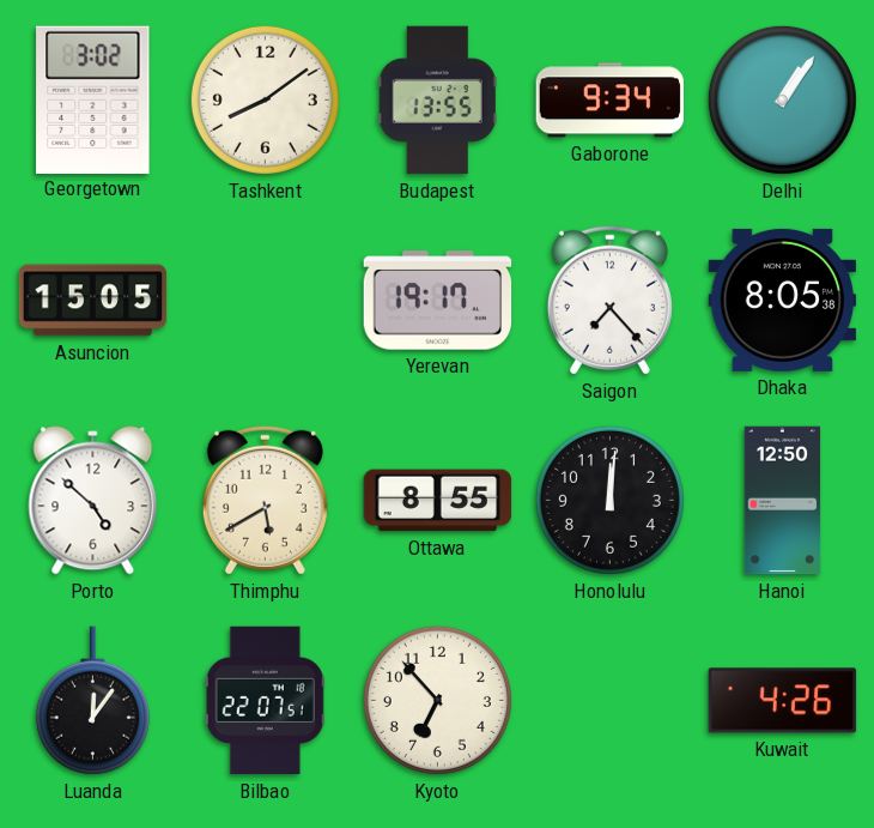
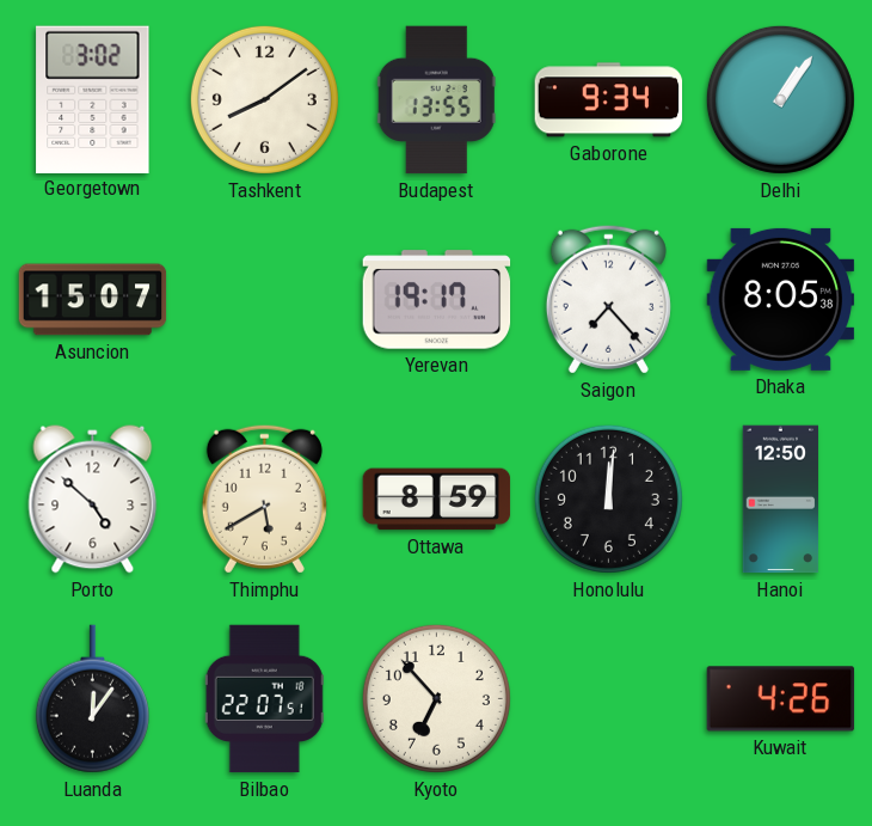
Asuncion: 15:05 -> 15:07
Ottawa: 8:55 -> 8:59
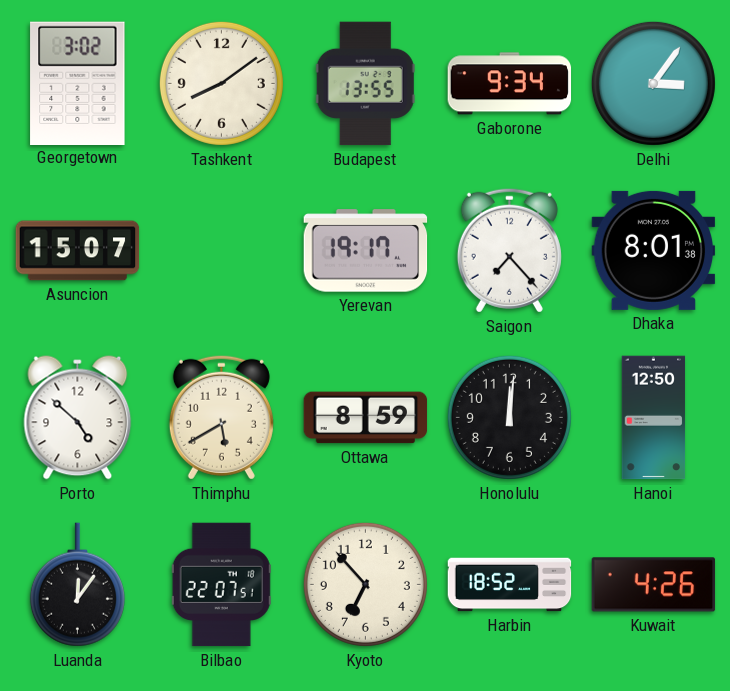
Delhi: 1:06 -> 3:06
Dhaka: 8:05 -> 8:01
Harbin: none -> 18:52
